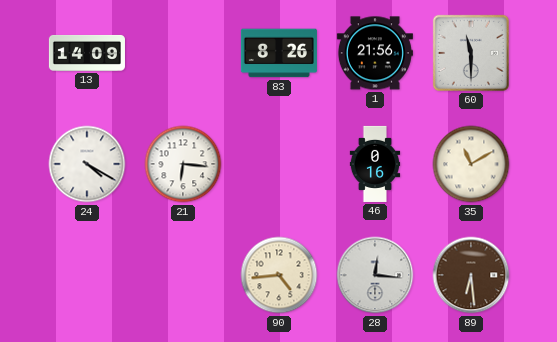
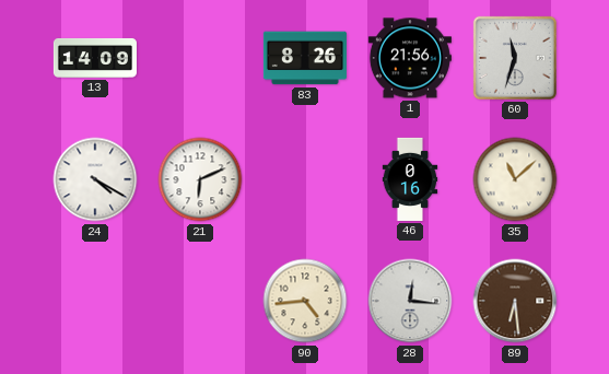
60: 11:30 -> 11:33
21: 6:16 -> 6:11
35: 11:10 -> 11:08
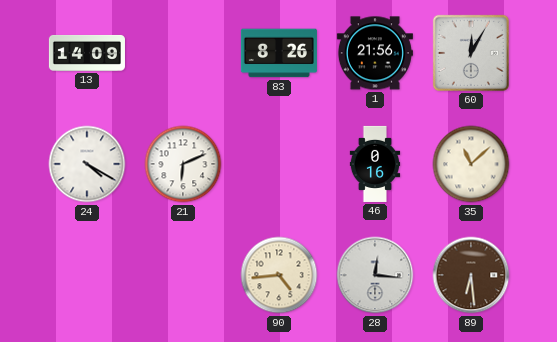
60: 11:33 -> 12:05
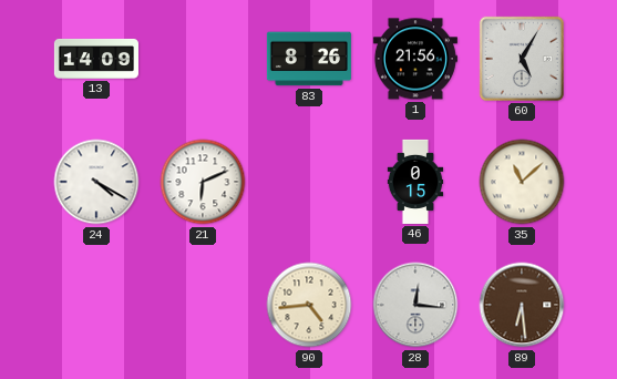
60: 12:05 -> 5:05
46: 0:16 -> 0:15
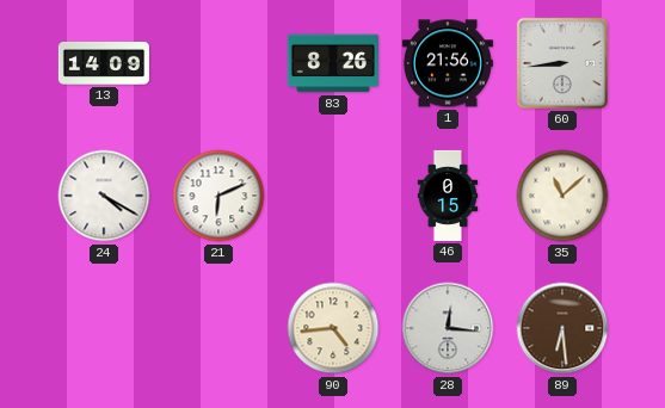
60: 5:05 -> 8:44
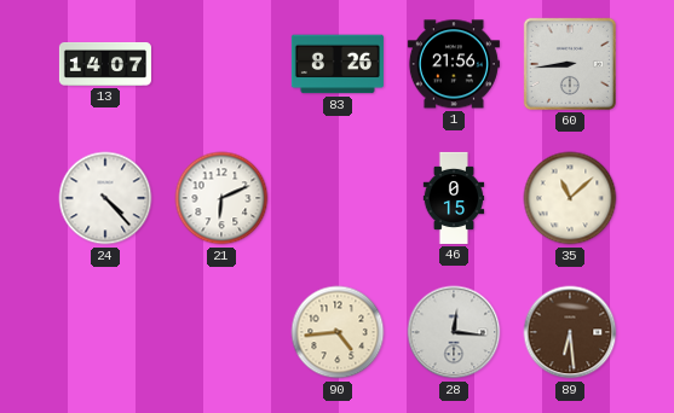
13: 14:09 -> 14:07
24: 4:20 -> 4:23
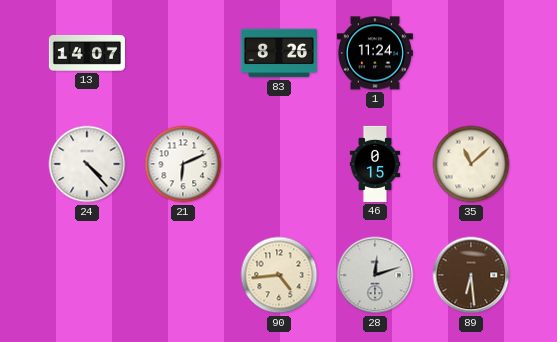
1: 21:56 -> 11:24
60: 8:44 -> none
28: 12:16 -> 12:12
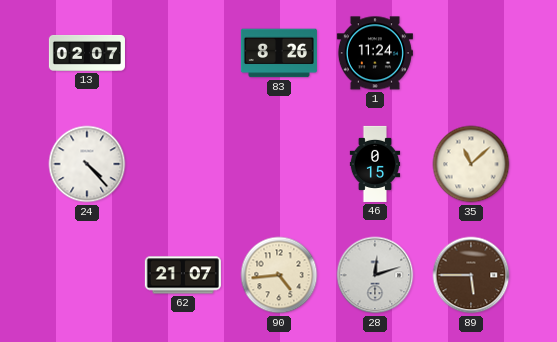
13: 14:07 -> 02:07
21: 6:11 -> none
62: none -> 21:07
89: 6:29 -> 5:45
